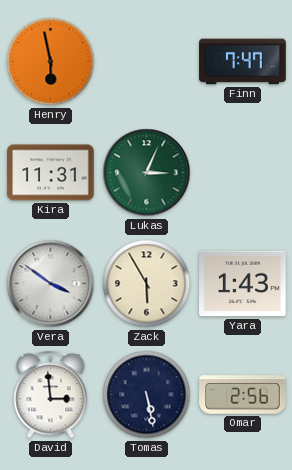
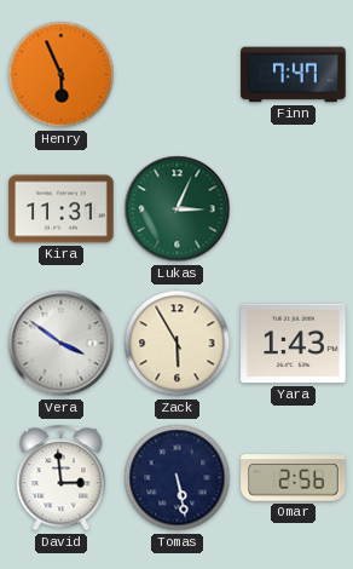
Henry: 5:58 -> 5:56
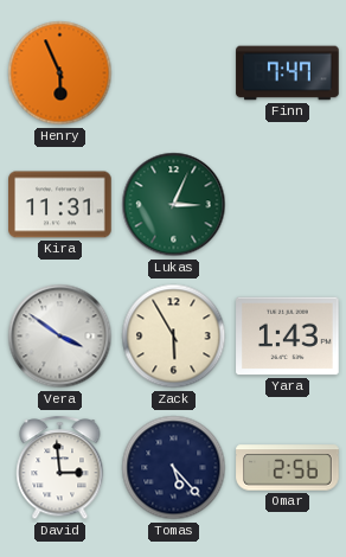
Tomas: 5:28 -> 5:23
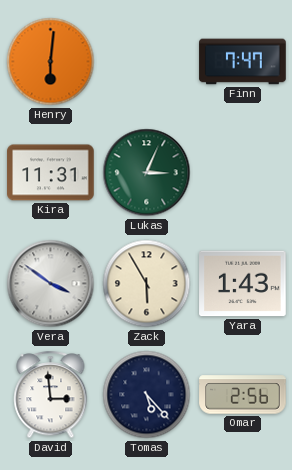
Henry: 5:56 -> 6:01
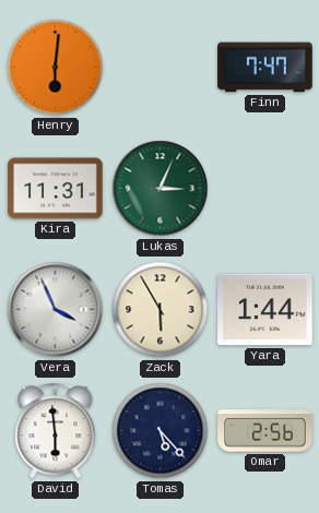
Vera: 3:51 -> 3:56
Yara: 1:43 -> 1:44
David: 2:59 -> 5:59
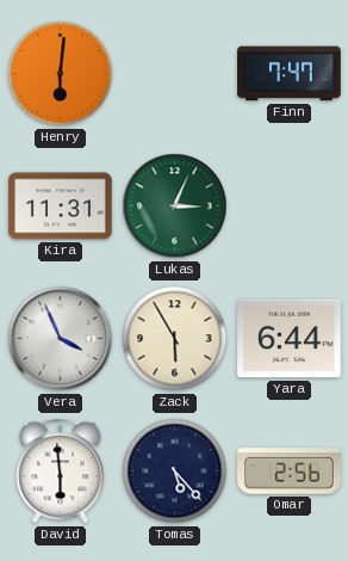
Yara: 1:44 -> 6:44
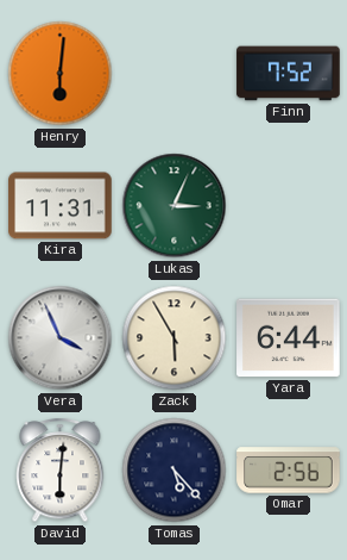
Finn: 7:47 -> 7:52
David: 5:59 -> 6:01
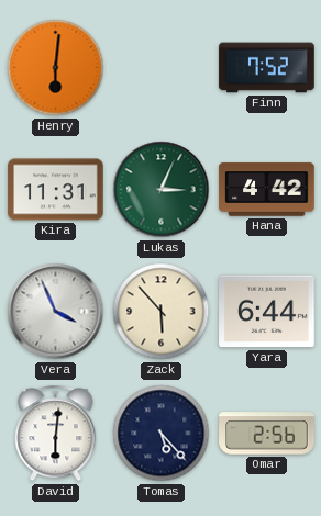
Hana: none -> 4:42
Zack: 5:55 -> 5:53
